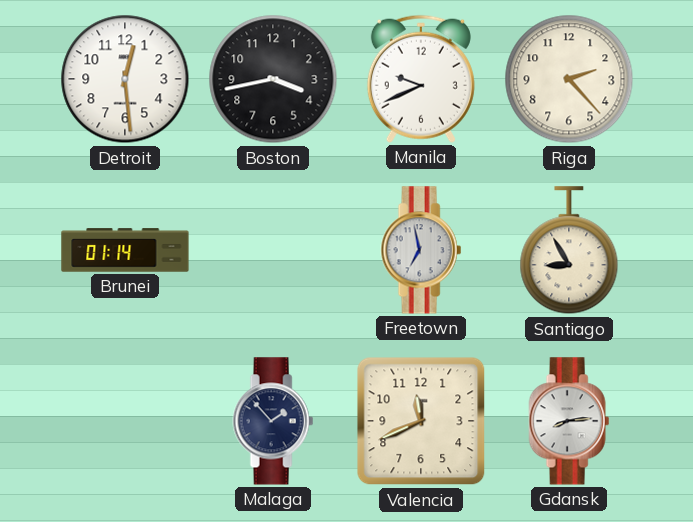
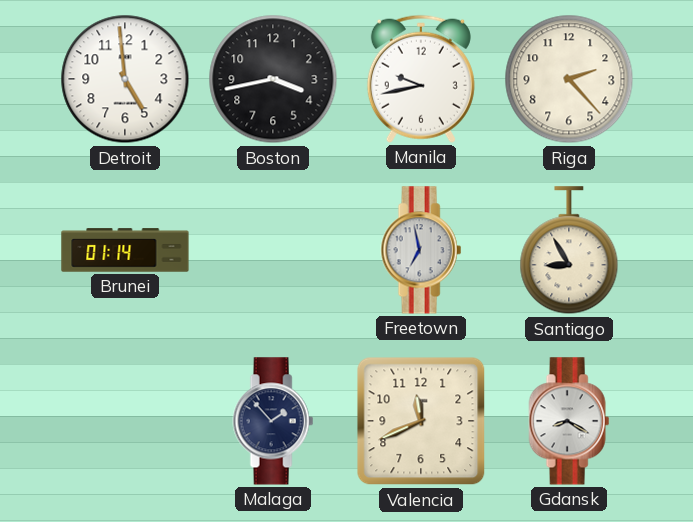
Detroit: 12:29 -> 4:59
Manila: 9:41 -> 9:43
Gdansk: 8:14 -> 8:20
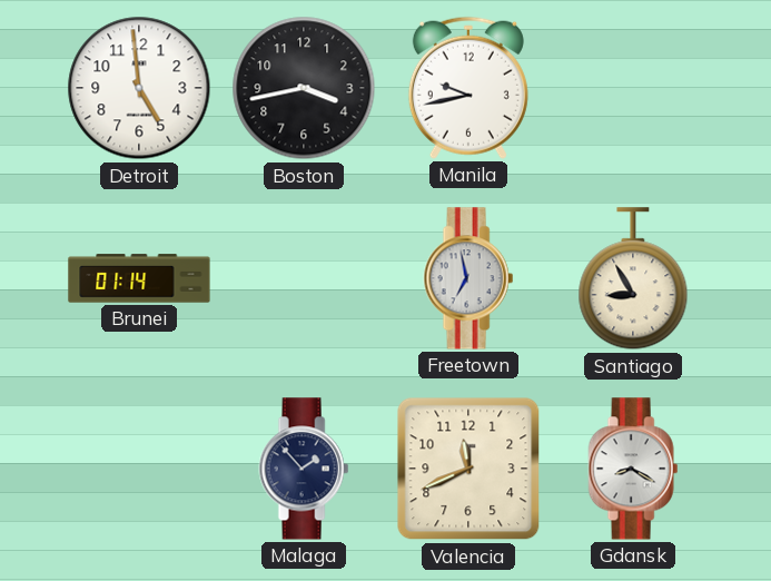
Riga: 2:23 -> none
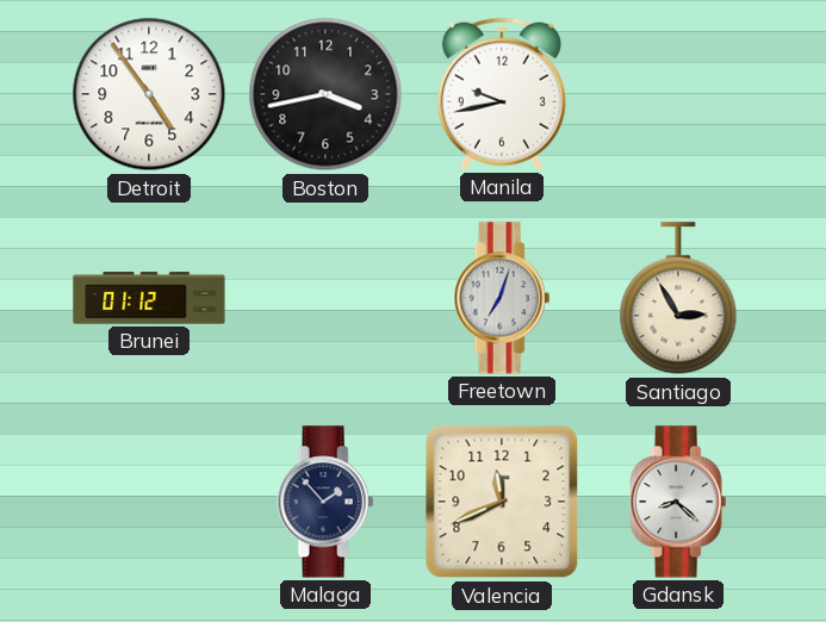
Detroit: 4:59 -> 4:54
Brunei: 01:14 -> 01:12
Freetown: 6:58 -> 7:03
Santiago: 8:55 -> 2:55
Gdansk: 8:20 -> 8:22
